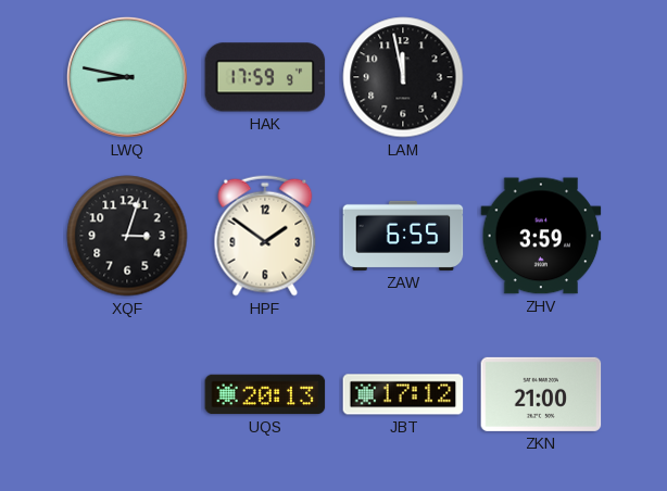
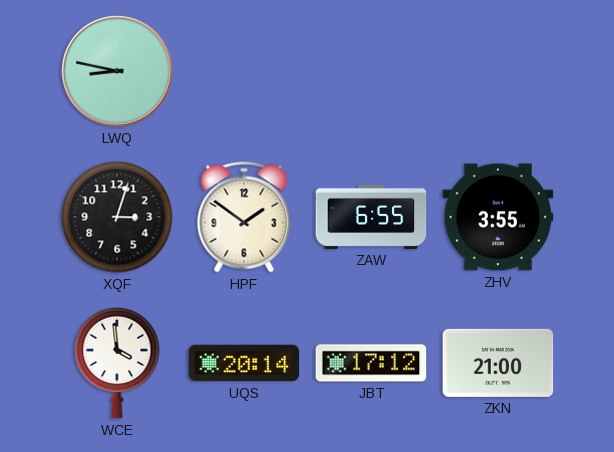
HAK: 17:59 -> none
LAM: 11:58 -> none
ZHV: 3:59 -> 3:55
WCE: none -> 3:59
UQS: 20:13 -> 20:14
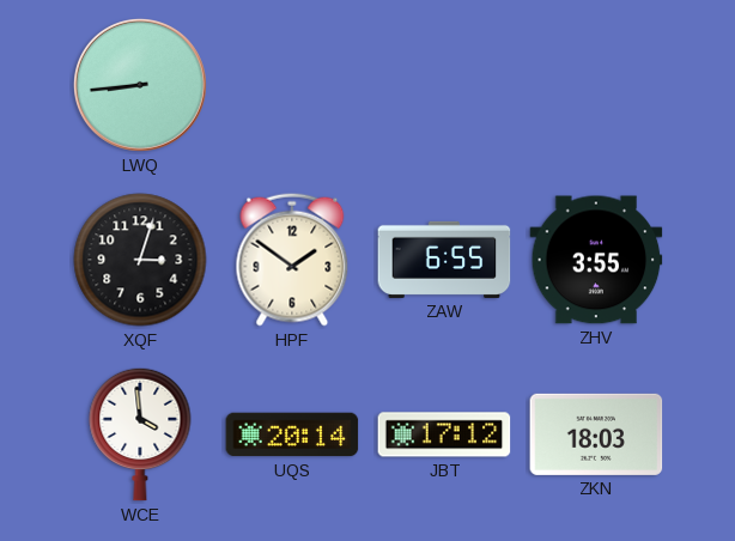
LWQ: 8:47 -> 8:44
ZKN: 21:00 -> 18:03
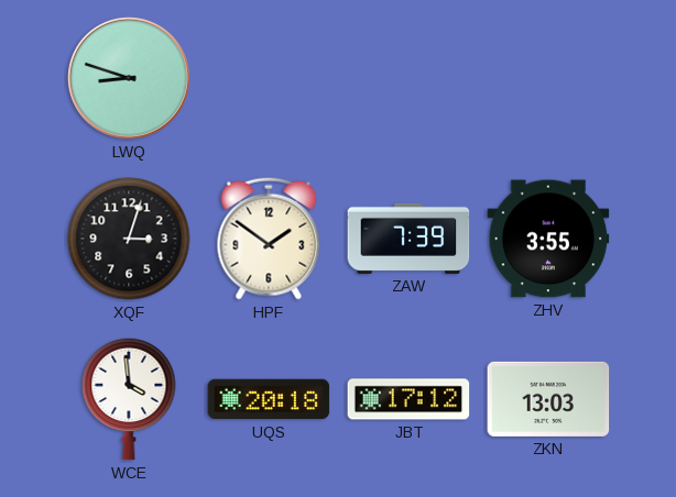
LWQ: 8:44 -> 8:48
ZAW: 6:55 -> 7:39
UQS: 20:14 -> 20:18
ZKN: 18:03 -> 13:03
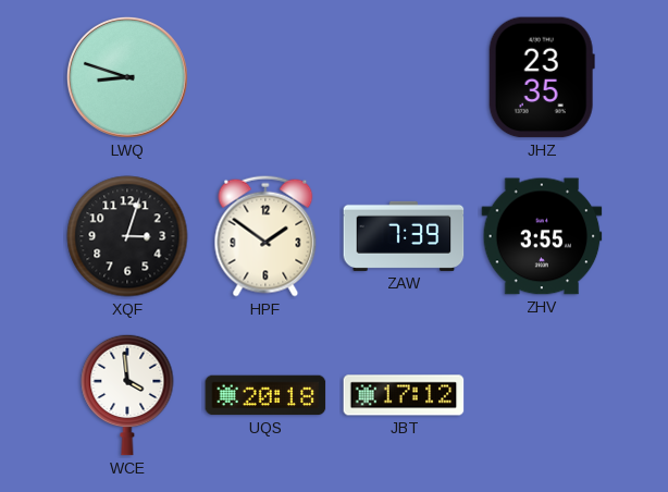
JHZ: none -> 23:35
ZKN: 13:03 -> none
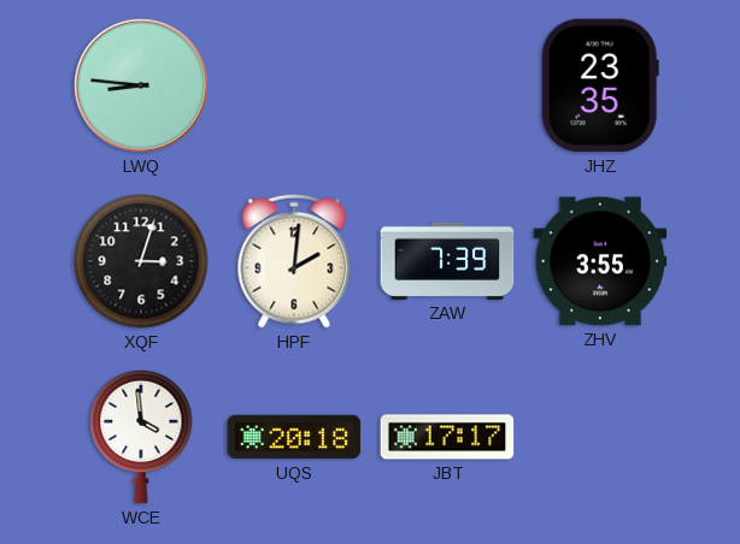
LWQ: 8:48 -> 8:46
HPF: 1:51 -> 2:01
JBT: 17:12 -> 17:17
